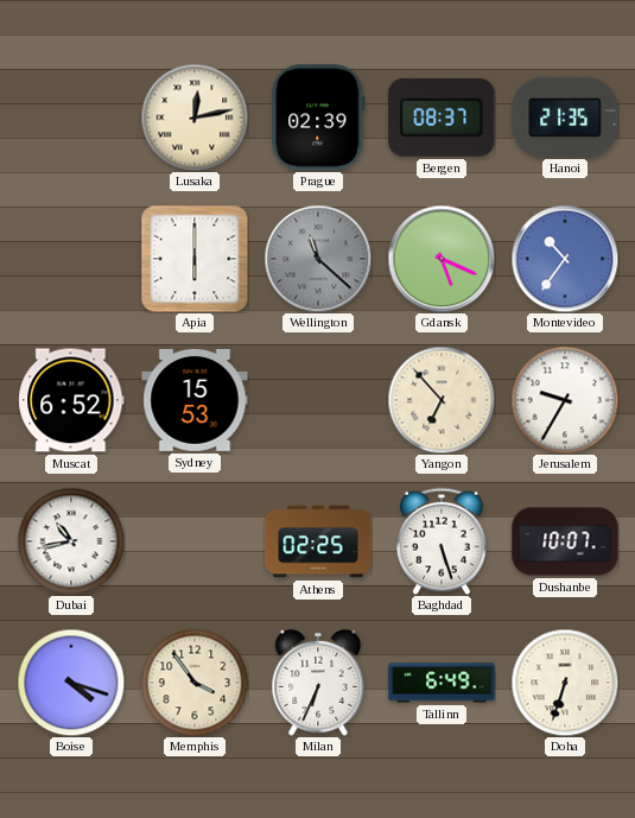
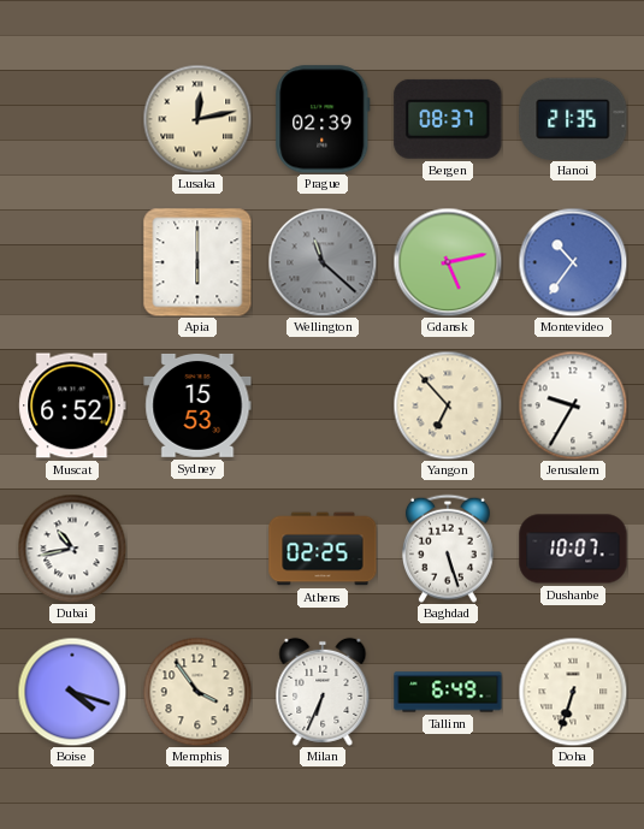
Gdansk: 5:19 -> 5:13
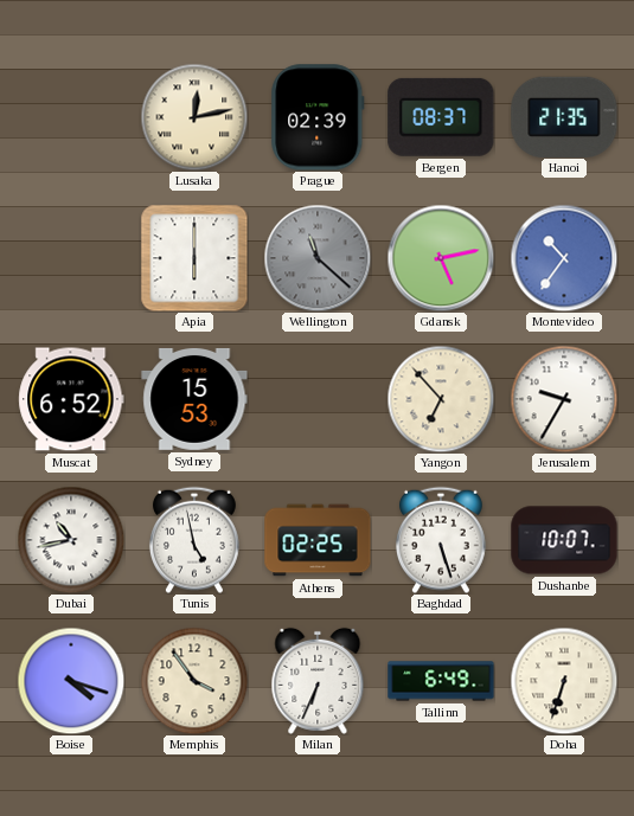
Tunis: none -> 4:58
